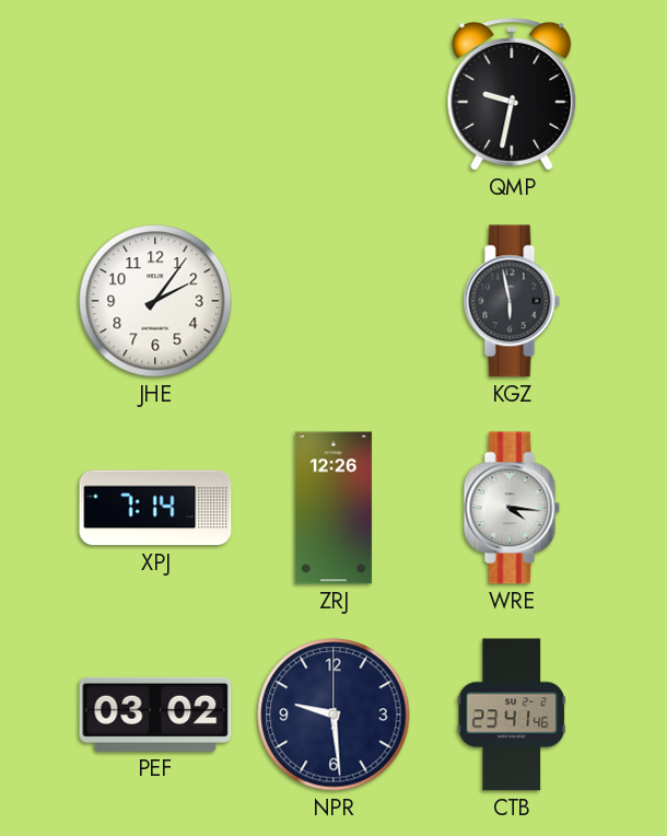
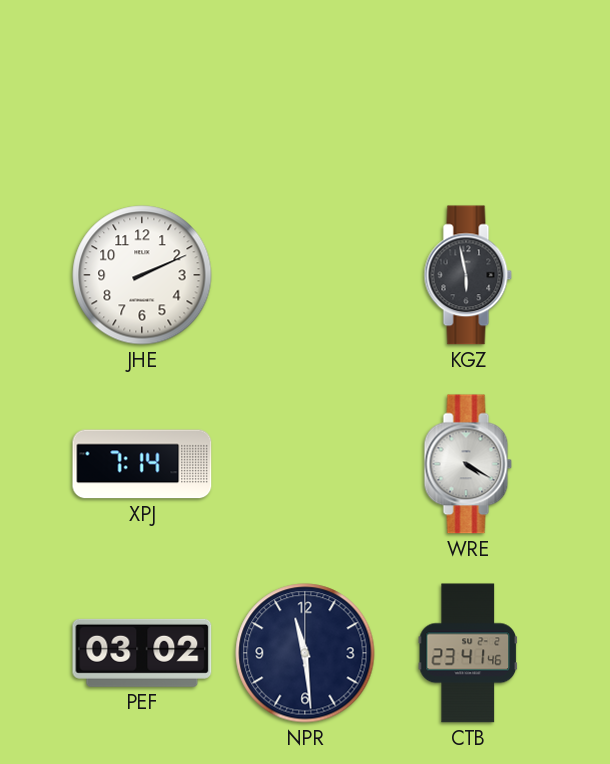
QMP: 9:32 -> none
JHE: 2:06 -> 2:11
ZRJ: 12:26 -> none
WRE: 4:16 -> 4:20
NPR: 9:29 -> 11:29
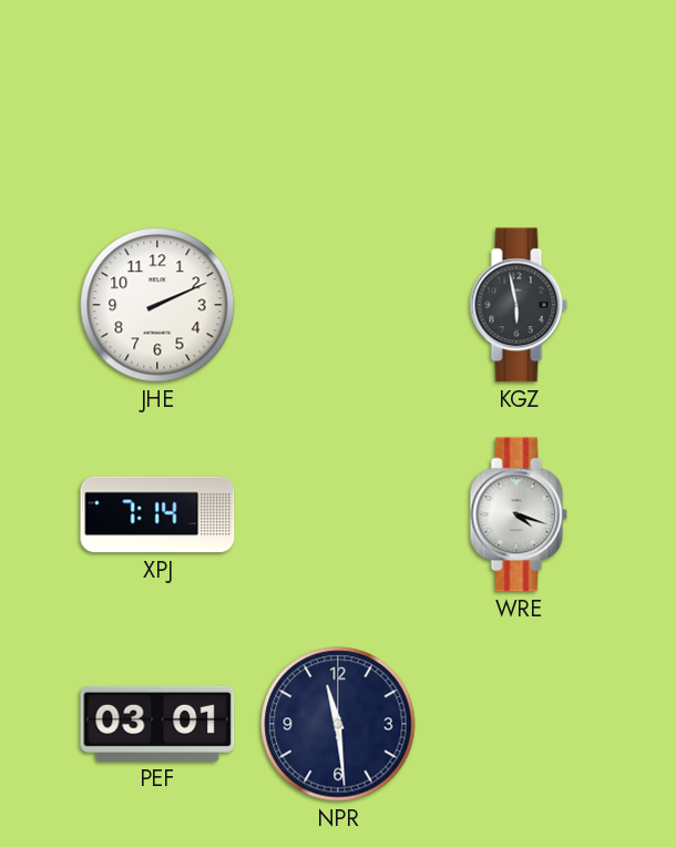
WRE: 4:20 -> 4:18
PEF: 03:02 -> 03:01
CTB: 23:41 -> none
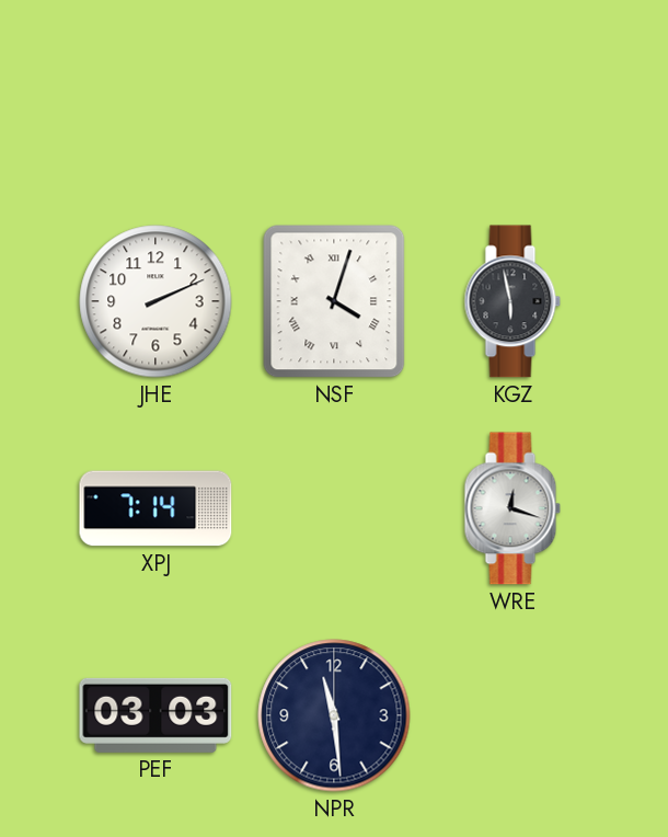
NSF: none -> 4:03
WRE: 4:18 -> 12:18
PEF: 03:01 -> 03:03
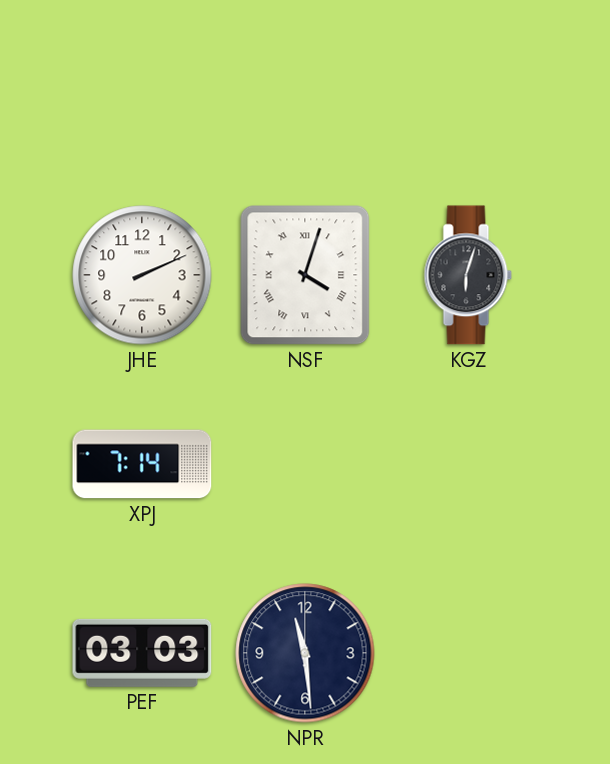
KGZ: 5:58 -> 6:03
WRE: 12:18 -> none
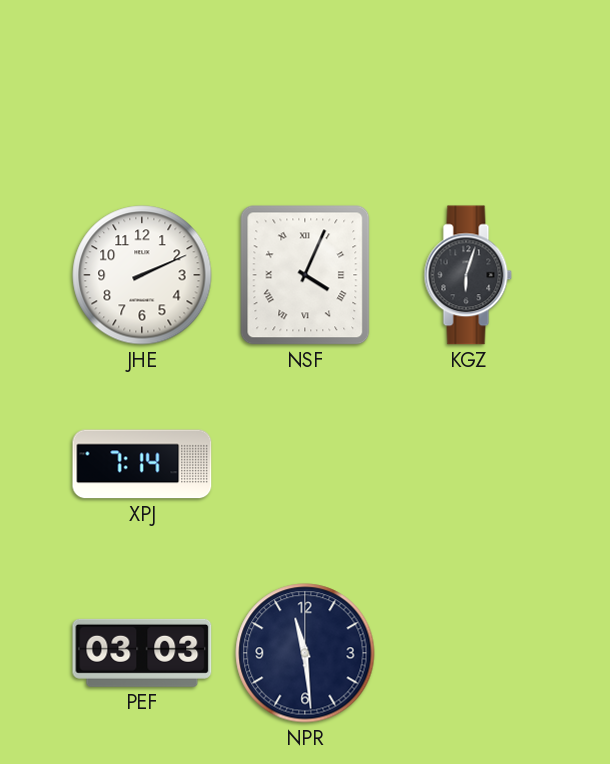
NSF: 4:03 -> 4:04
